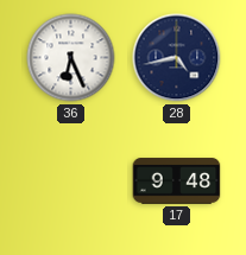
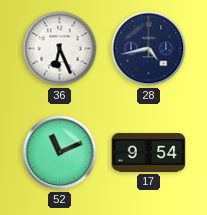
52: none -> 11:11
17: 9:48 -> 9:54
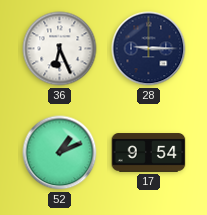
28: 4:43 -> 9:15
52: 11:11 -> 1:11
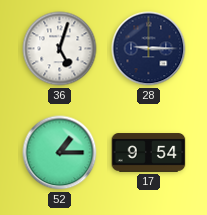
36: 6:26 -> 5:03
52: 1:11 -> 1:15
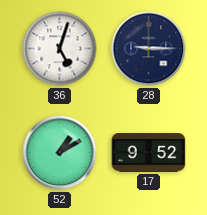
52: 1:15 -> 1:10
17: 9:54 -> 9:52
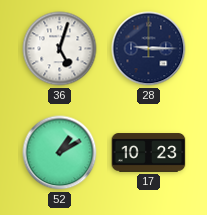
17: 9:52 -> 10:23
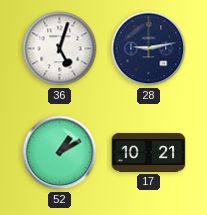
28: 9:15 -> 9:13
17: 10:23 -> 10:21
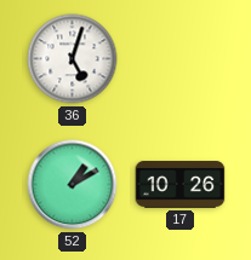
28: 9:13 -> none
17: 10:21 -> 10:26
